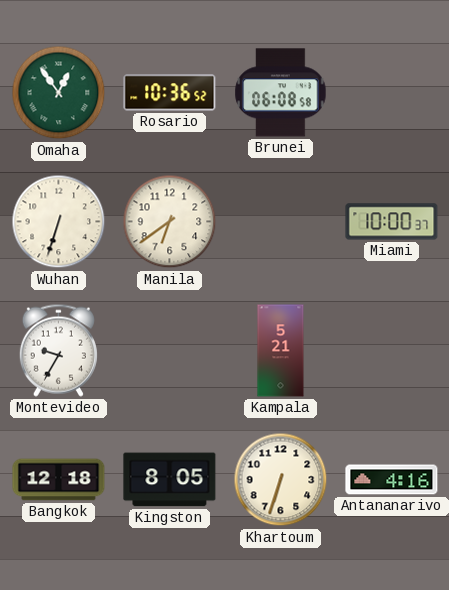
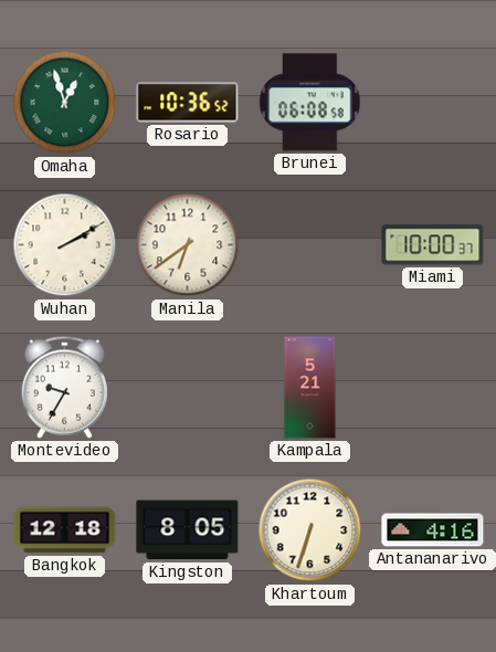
Omaha: 12:54 -> 12:57
Wuhan: 6:33 -> 2:10
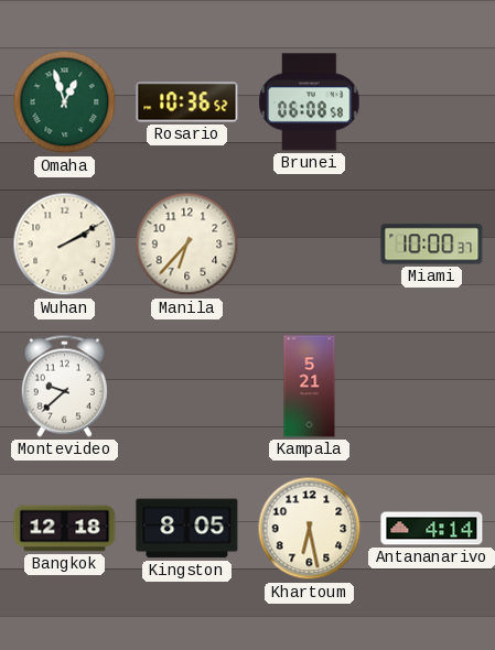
Manila: 6:39 -> 6:37
Montevideo: 9:35 -> 9:38
Khartoum: 6:33 -> 6:28
Antananarivo: 4:16 -> 4:14
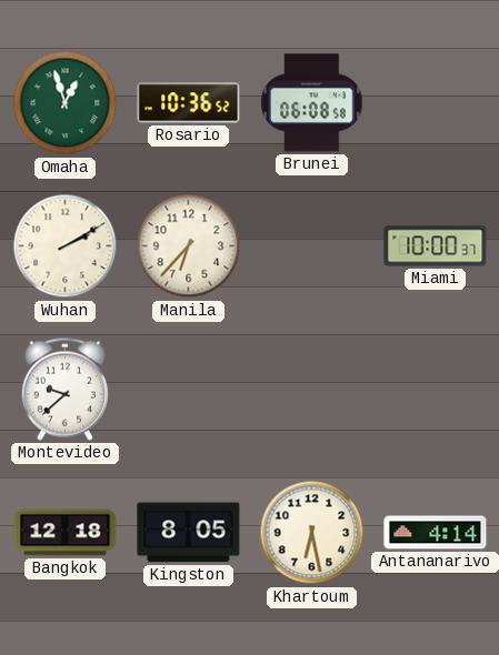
Kampala: 5:21 -> none
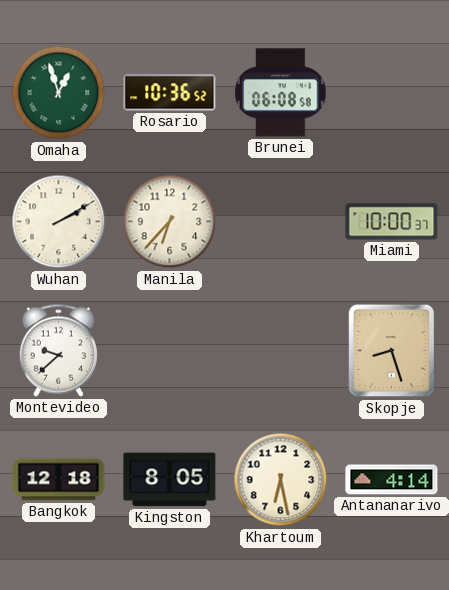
Skopje: none -> 8:27
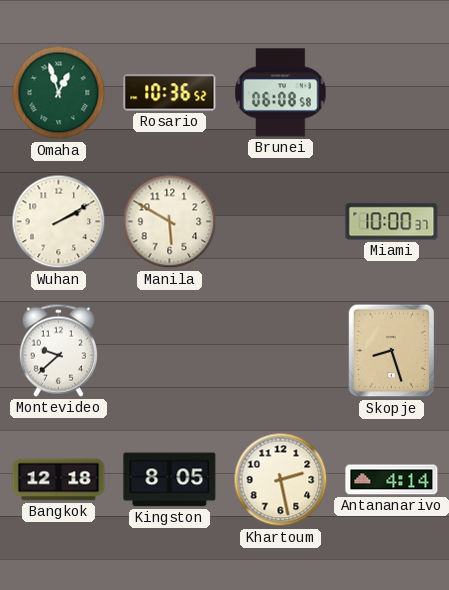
Manila: 6:37 -> 5:50
Khartoum: 6:28 -> 2:28
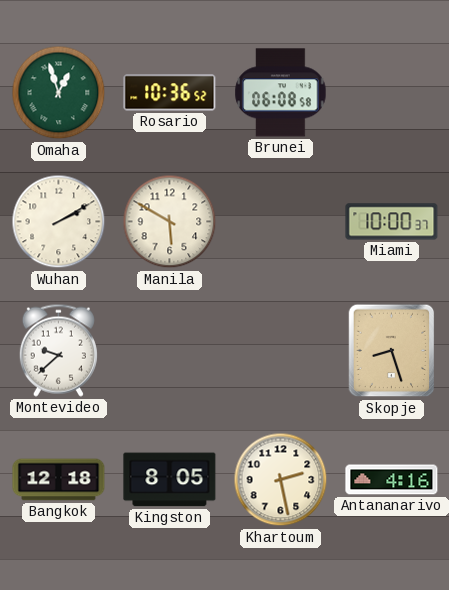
Antananarivo: 4:14 -> 4:16
